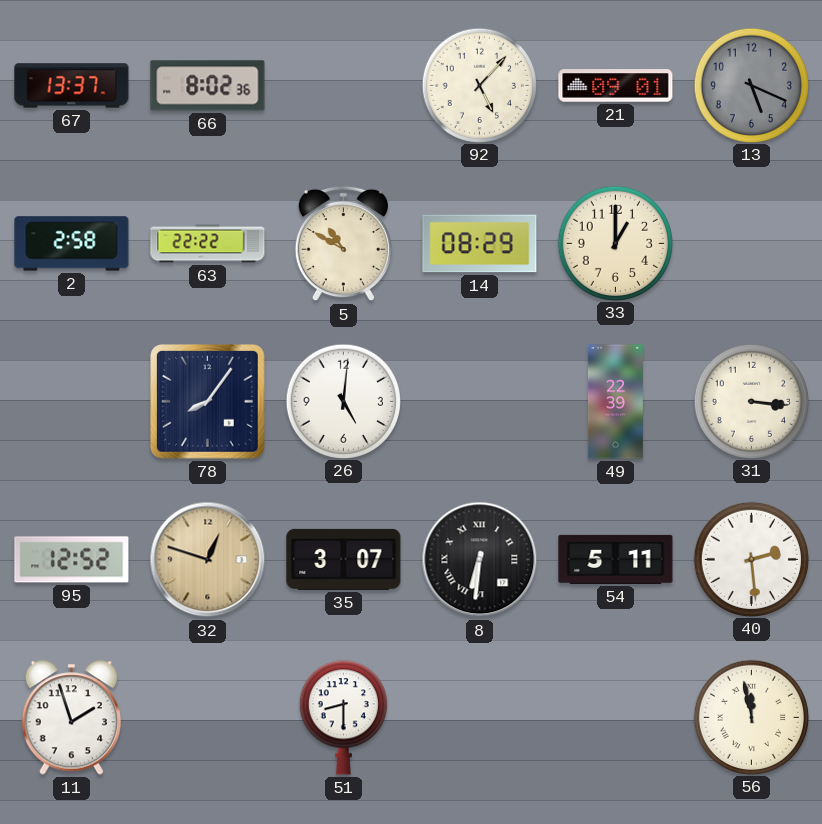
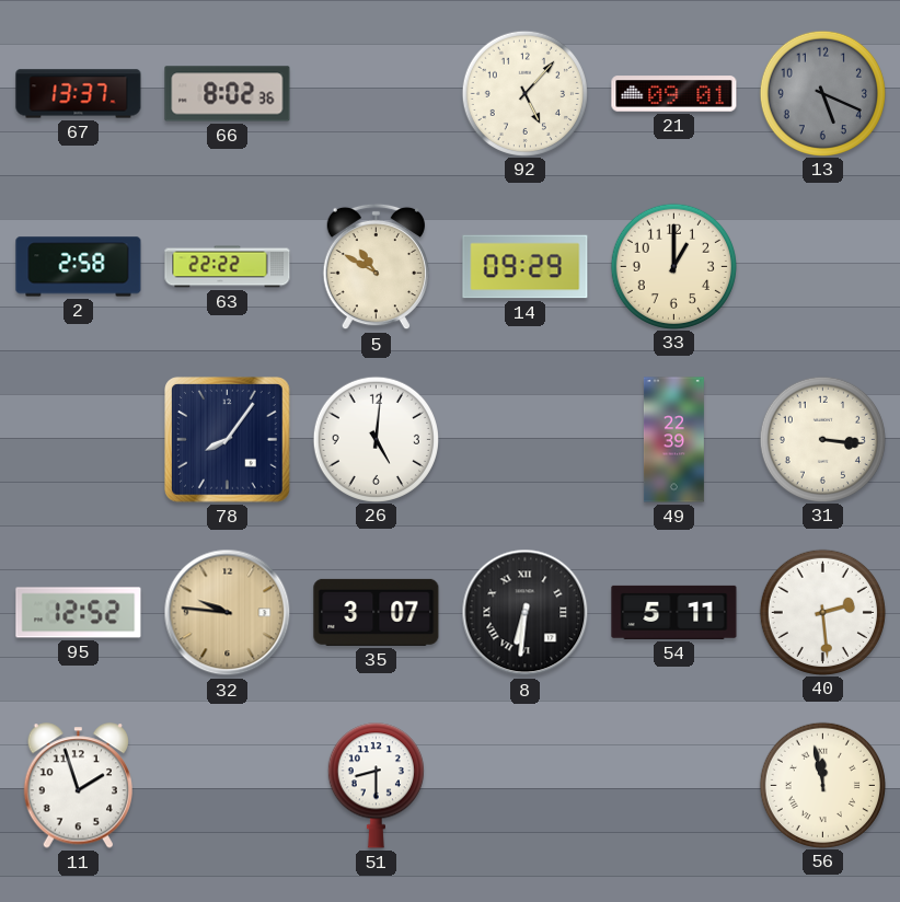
14: 08:29 -> 09:29
32: 12:48 -> 9:46
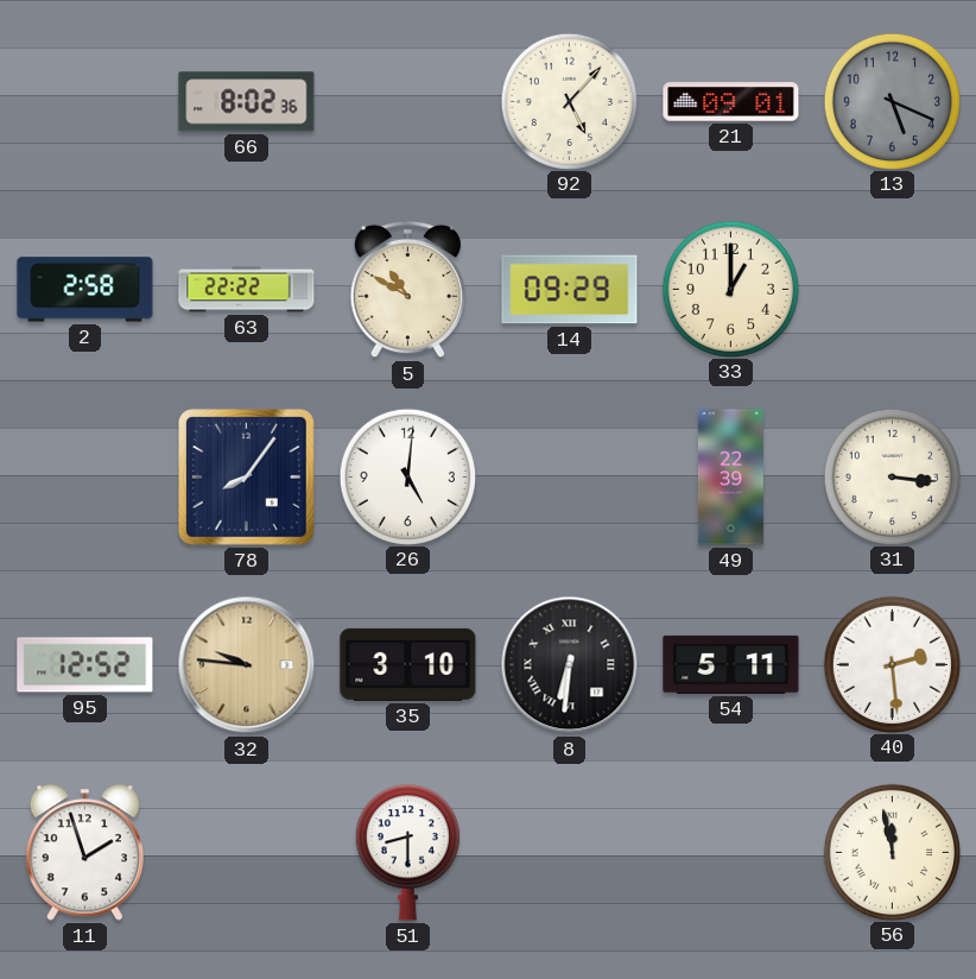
67: 13:37 -> none
35: 3:07 -> 3:10
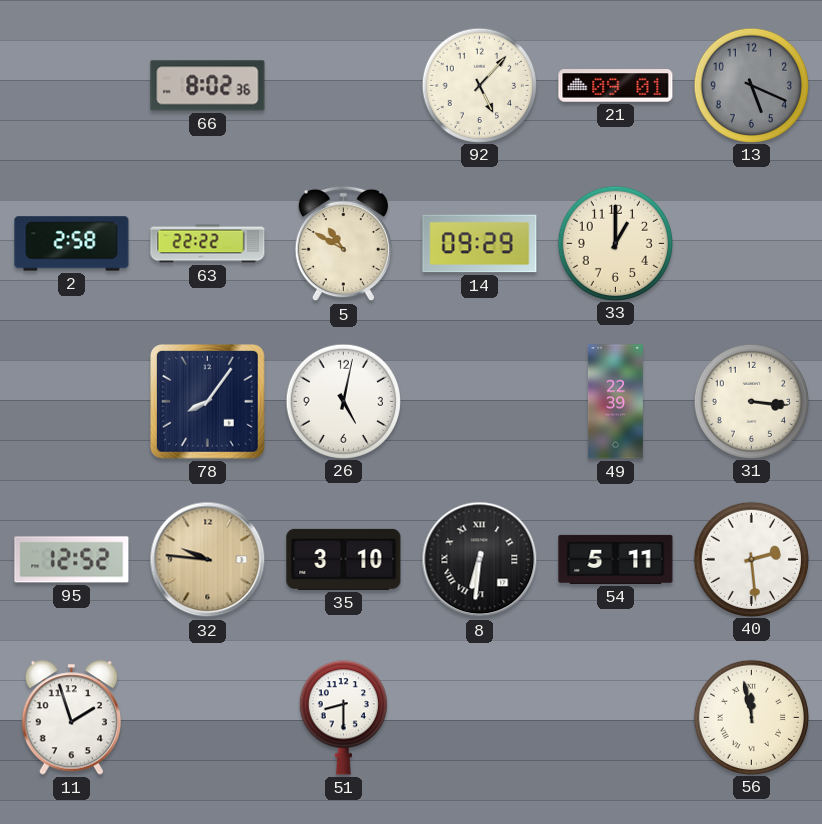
26: 5:01 -> 5:02
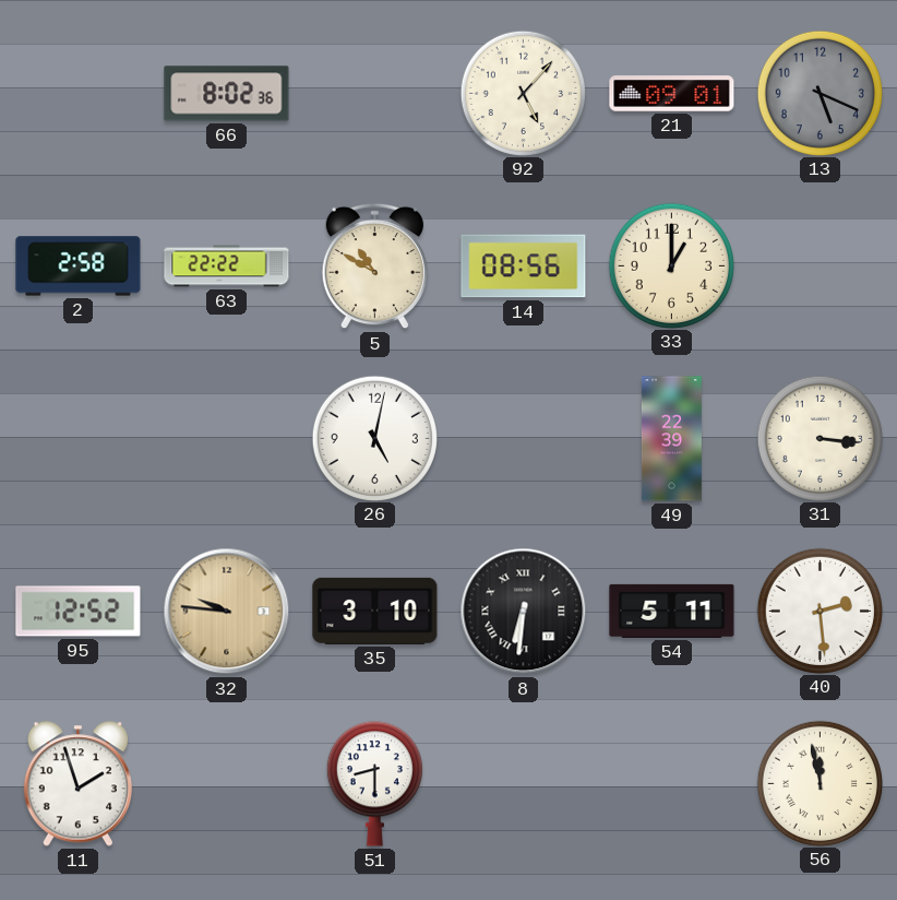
14: 09:29 -> 08:56
78: 8:06 -> none
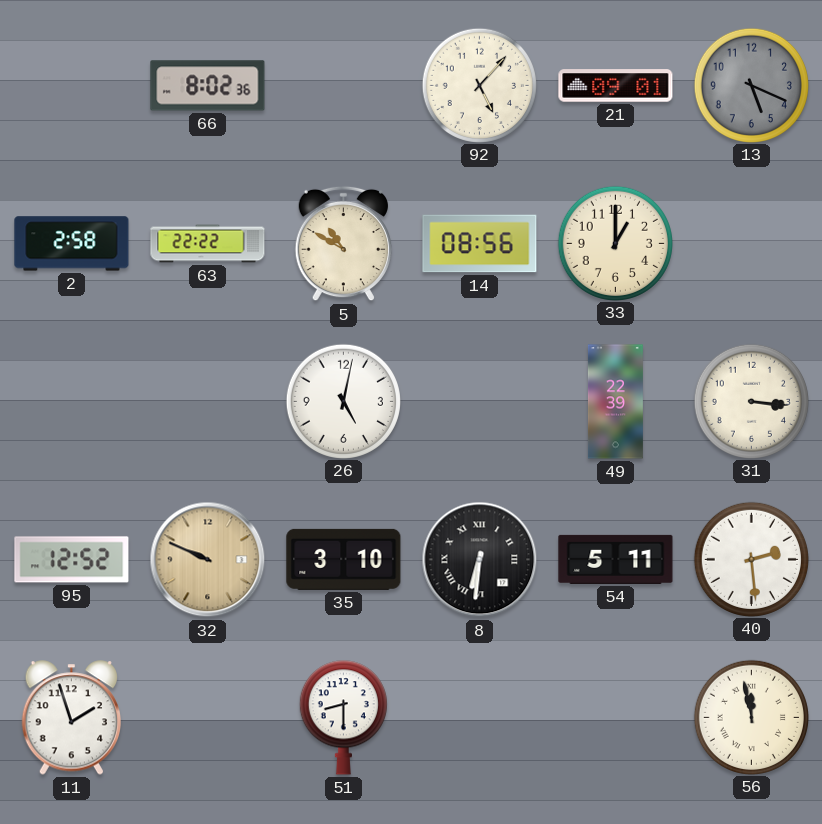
32: 9:46 -> 9:49
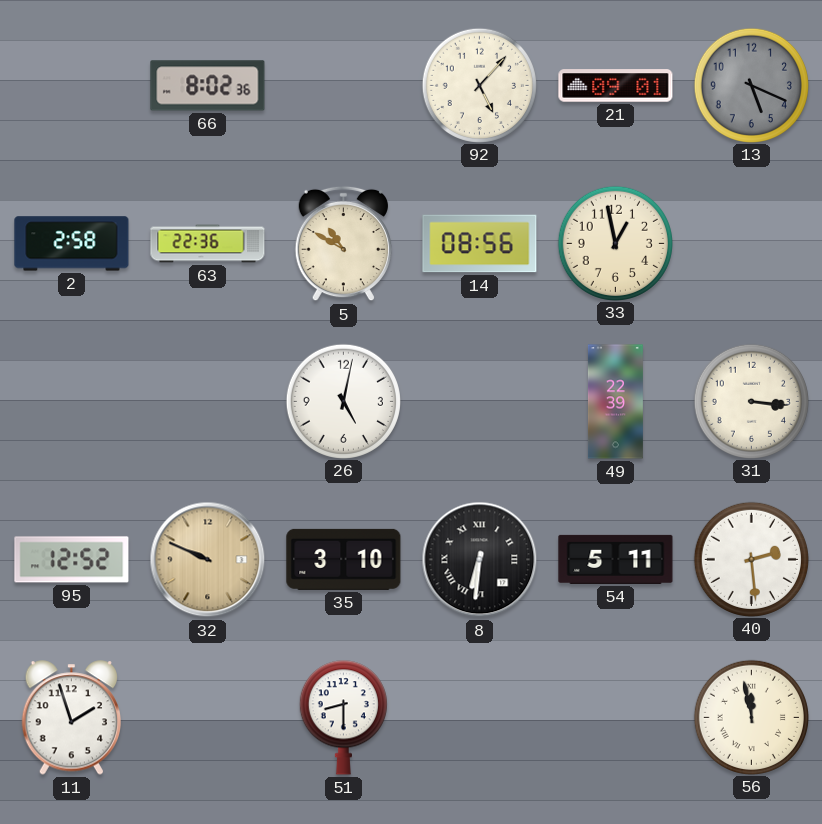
63: 22:22 -> 22:36
33: 1:00 -> 12:58
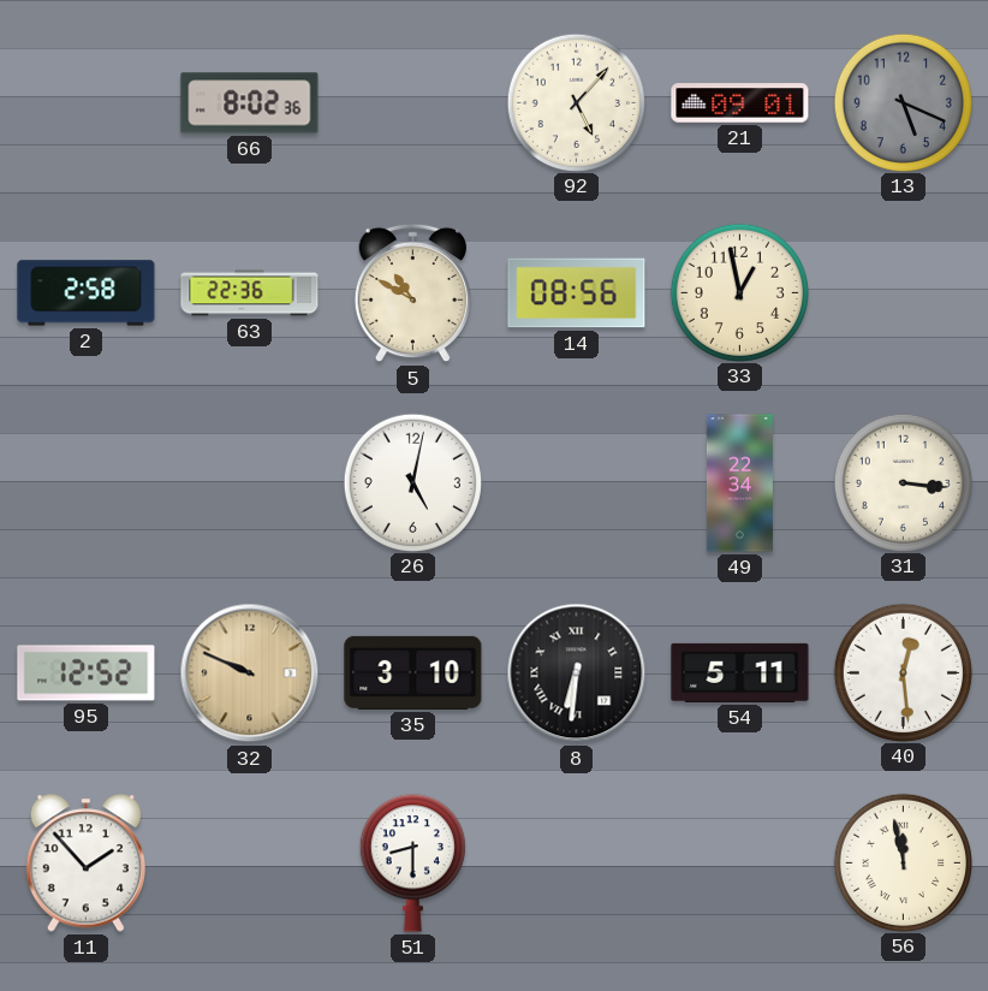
49: 22:39 -> 22:34
40: 2:29 -> 12:29
11: 1:57 -> 1:53
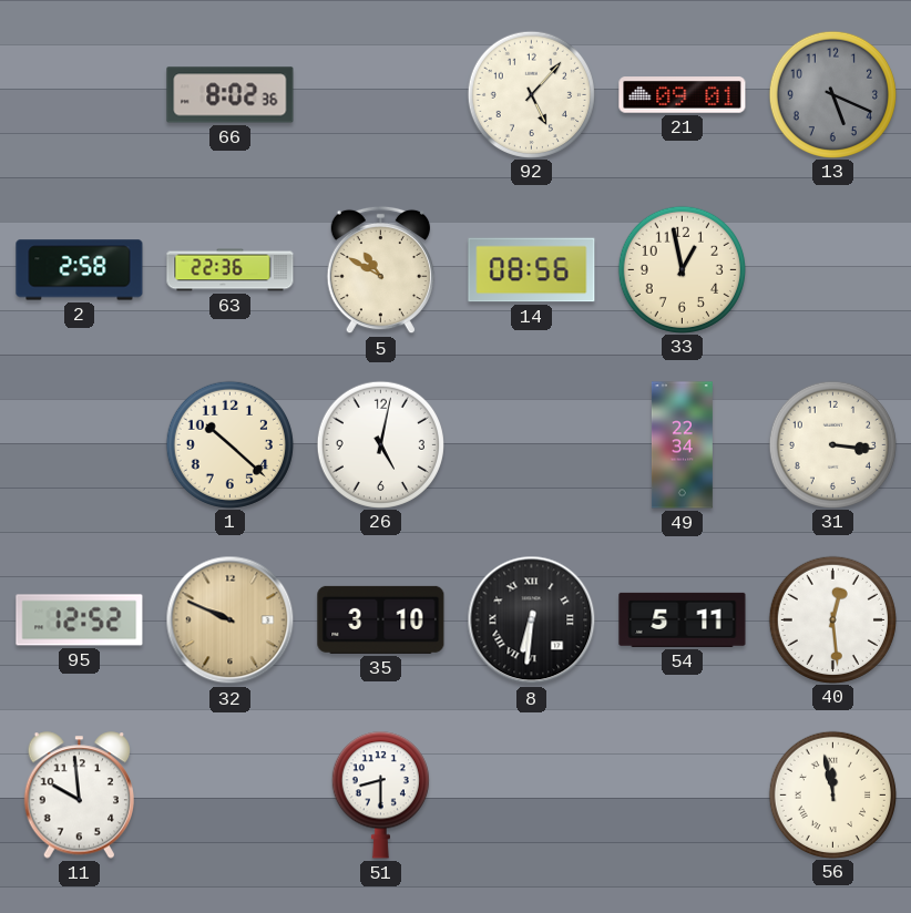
1: none -> 10:22
11: 1:53 -> 9:59
